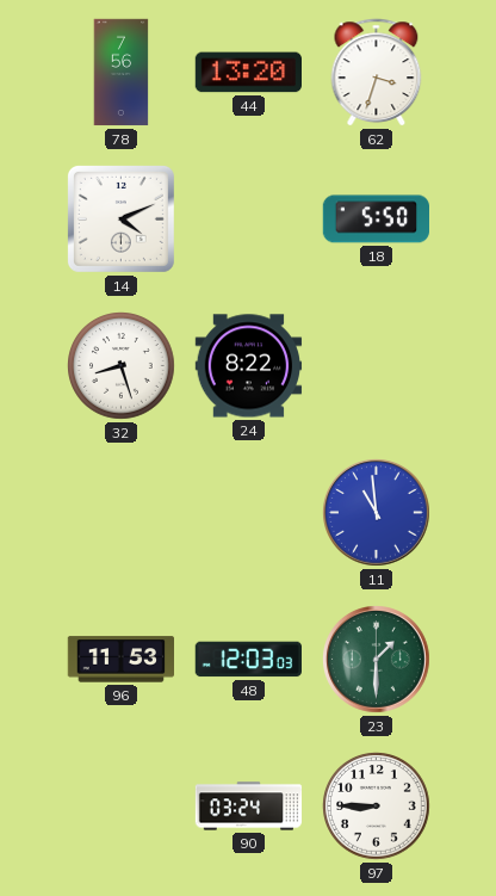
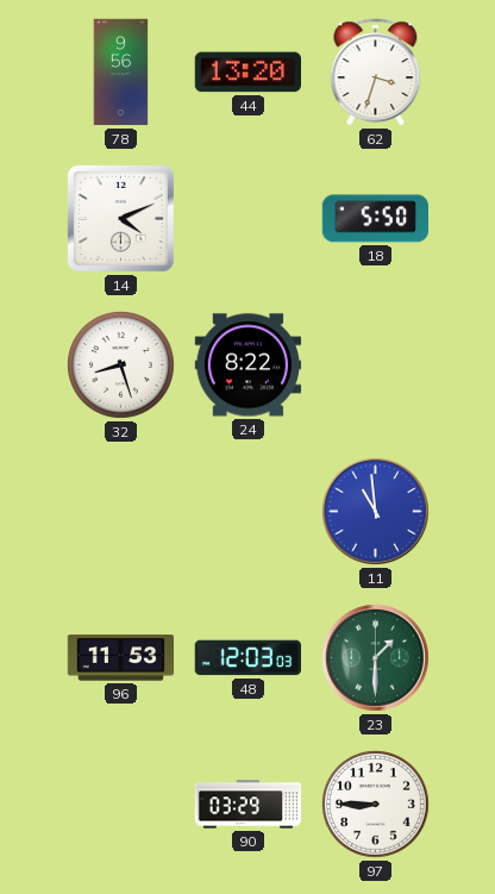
78: 7:56 -> 9:56
90: 03:24 -> 03:29
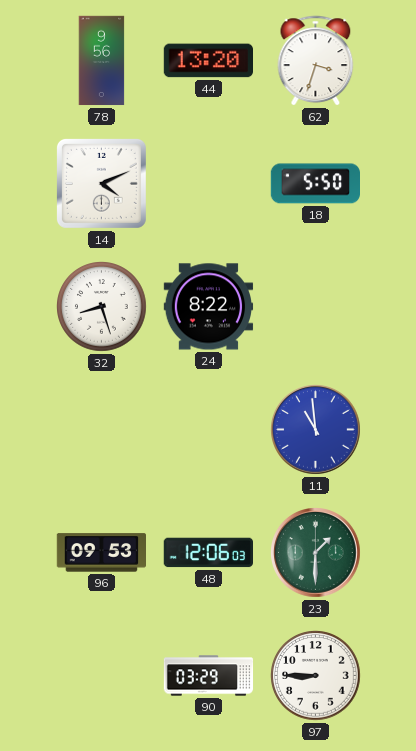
96: 11:53 -> 09:53
48: 12:03 -> 12:06
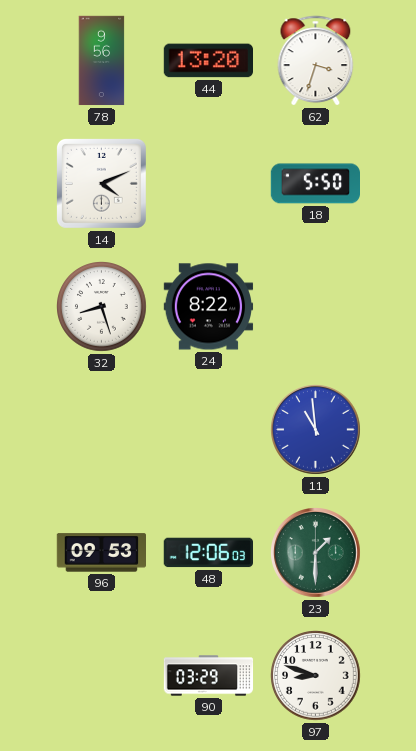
97: 8:45 -> 8:48
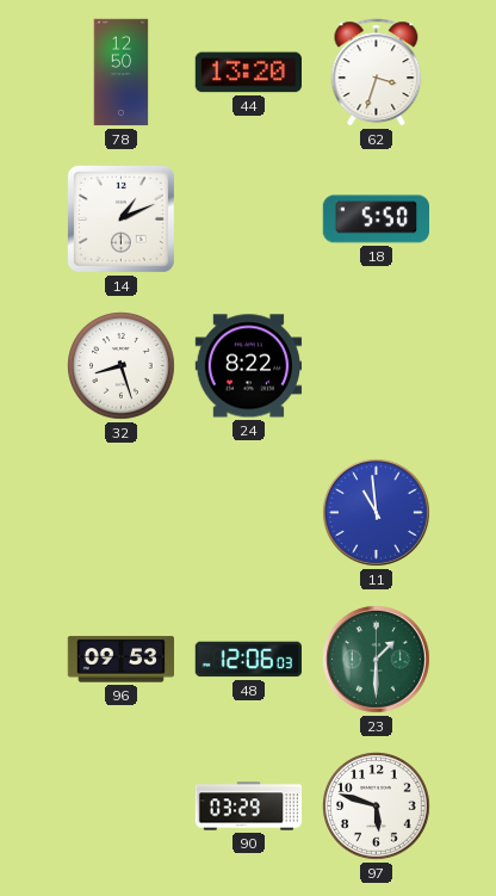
78: 9:56 -> 12:50
14: 4:11 -> 1:11
97: 8:48 -> 5:48
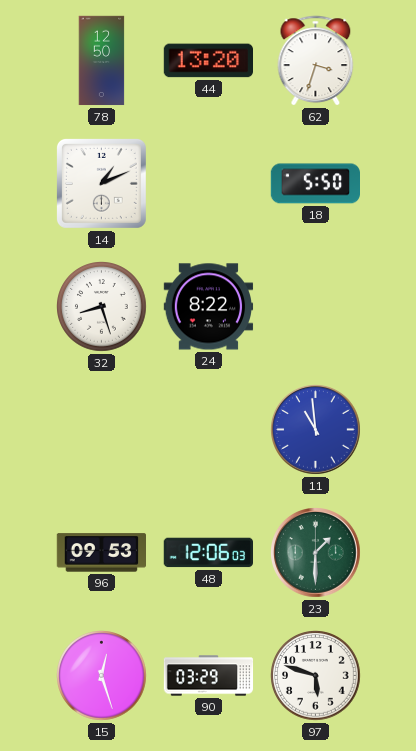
15: none -> 12:27
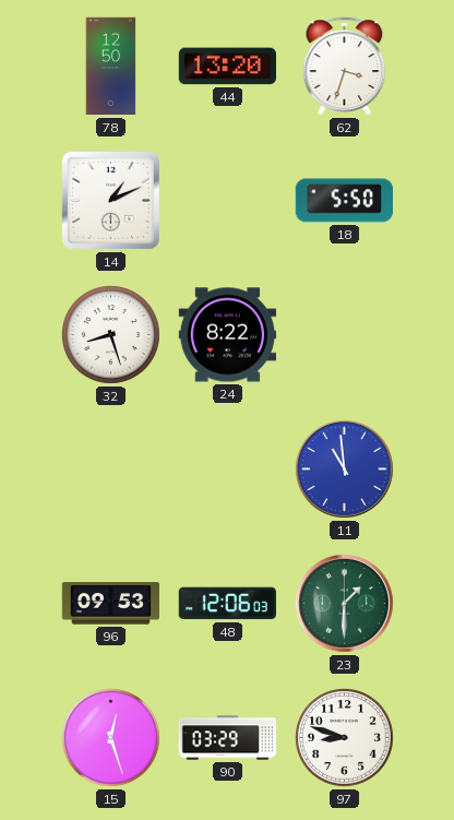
97: 5:48 -> 8:48
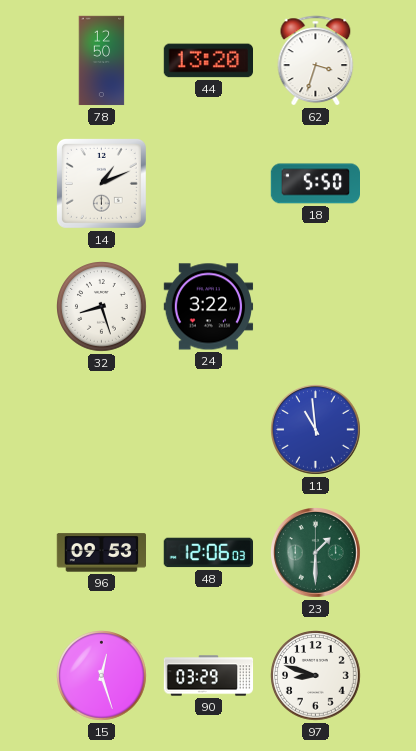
24: 8:22 -> 3:22
